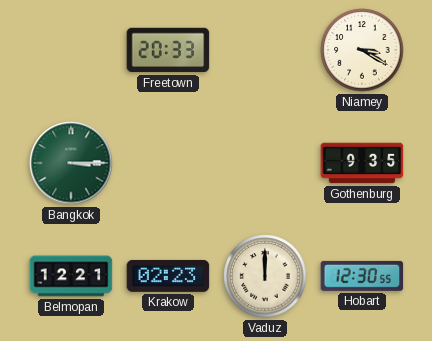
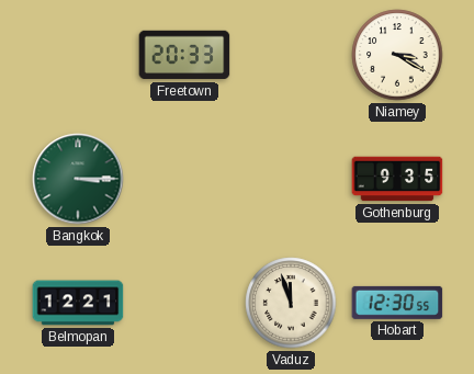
Krakow: 02:23 -> none
Vaduz: 12:00 -> 11:57
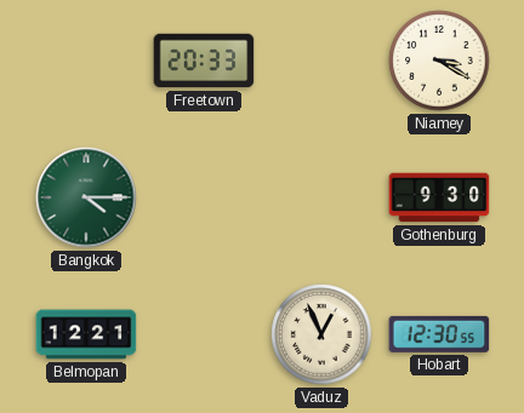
Bangkok: 3:15 -> 4:15
Gothenburg: 9:35 -> 9:30
Vaduz: 11:57 -> 12:56
